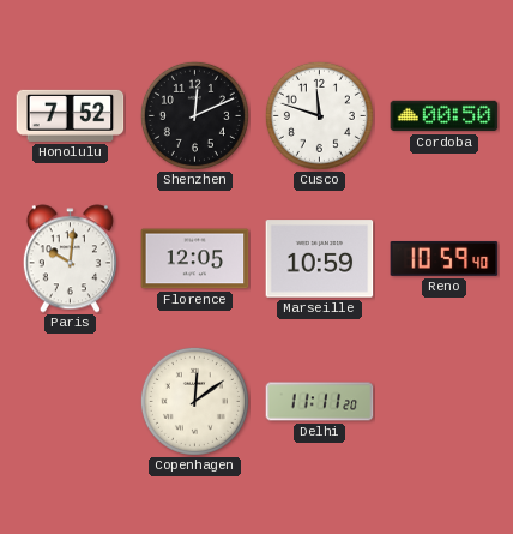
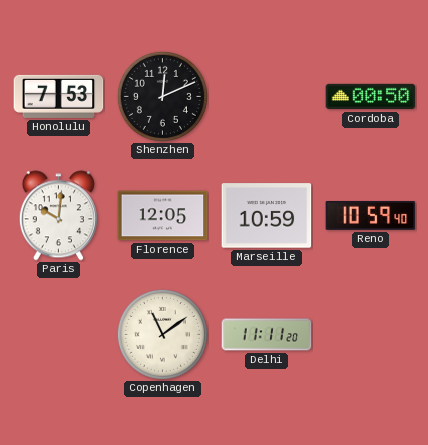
Honolulu: 7:52 -> 7:53
Cusco: 11:48 -> none
Copenhagen: 12:09 -> 11:09
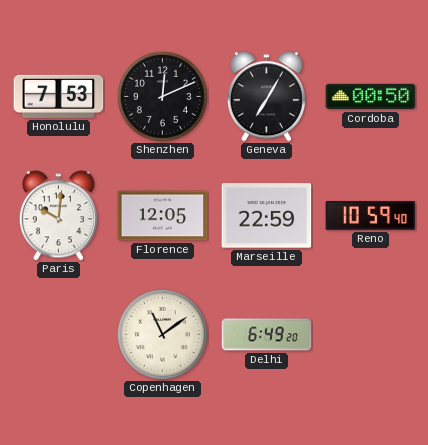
Geneva: none -> 7:05
Marseille: 10:59 -> 22:59
Delhi: 11:11 -> 6:49
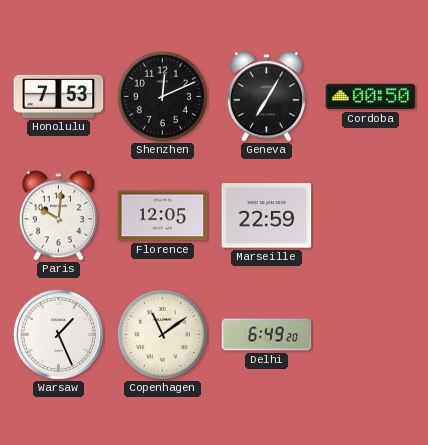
Reno: 10:59 -> none
Warsaw: none -> 1:26
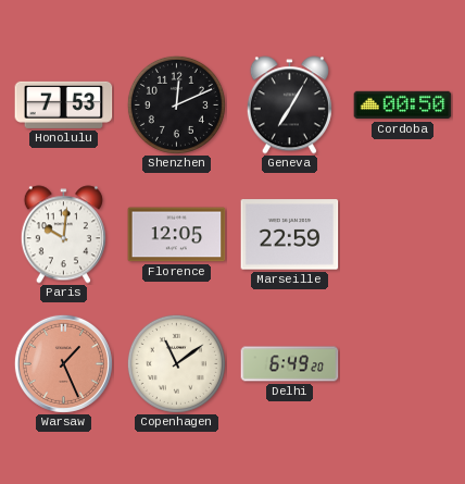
Warsaw dial: white -> salmon
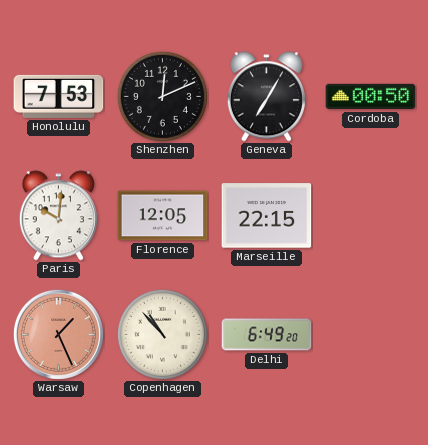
Marseille: 22:59 -> 22:15
Copenhagen: 11:09 -> 10:53
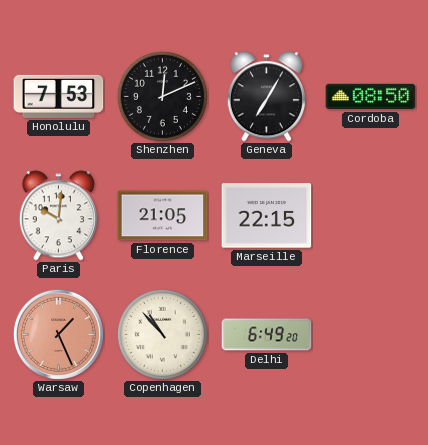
Cordoba: 00:50 -> 08:50
Florence: 12:05 -> 21:05
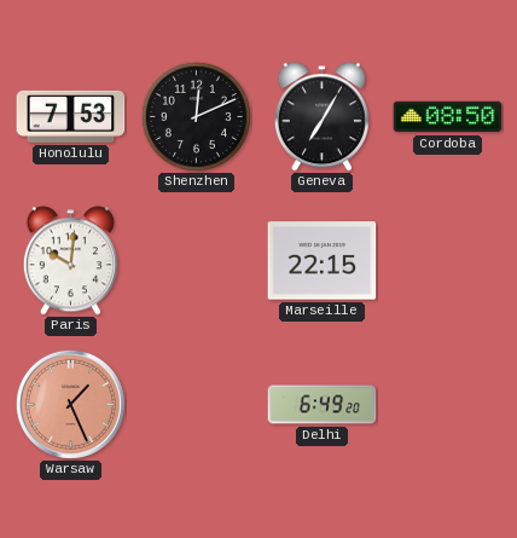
Florence: 21:05 -> none
Copenhagen: 10:53 -> none
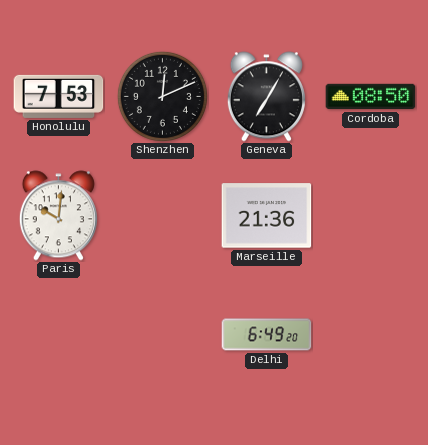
Marseille: 22:15 -> 21:36
Warsaw: 1:26 -> none
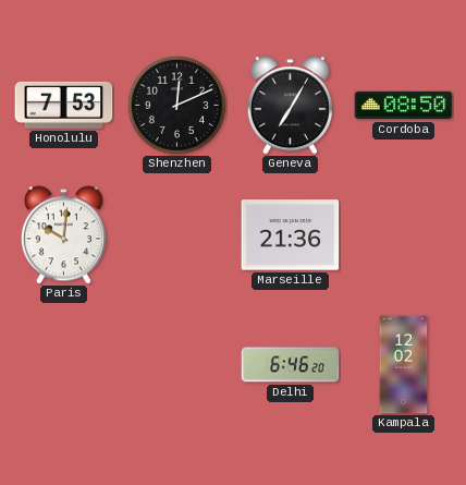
Delhi: 6:49 -> 6:46
Kampala: none -> 12:02
